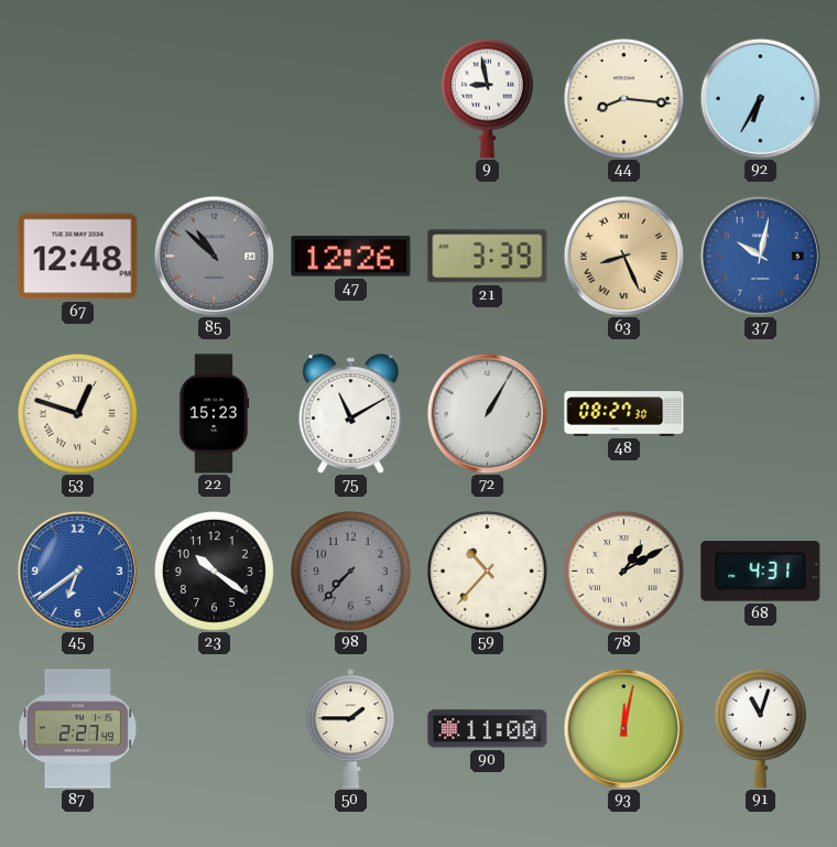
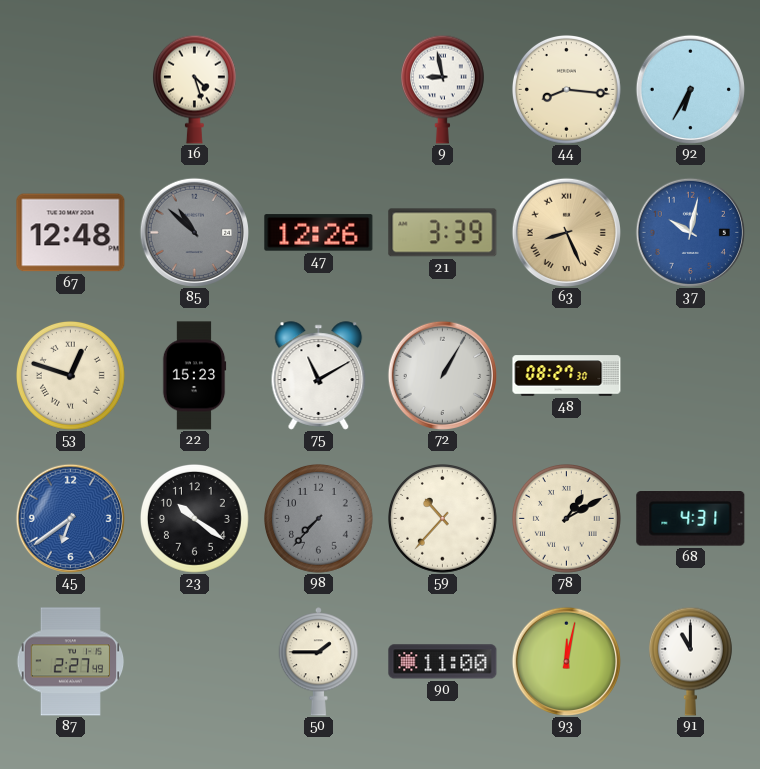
16: none -> 4:27
91: 11:03 -> 11:00
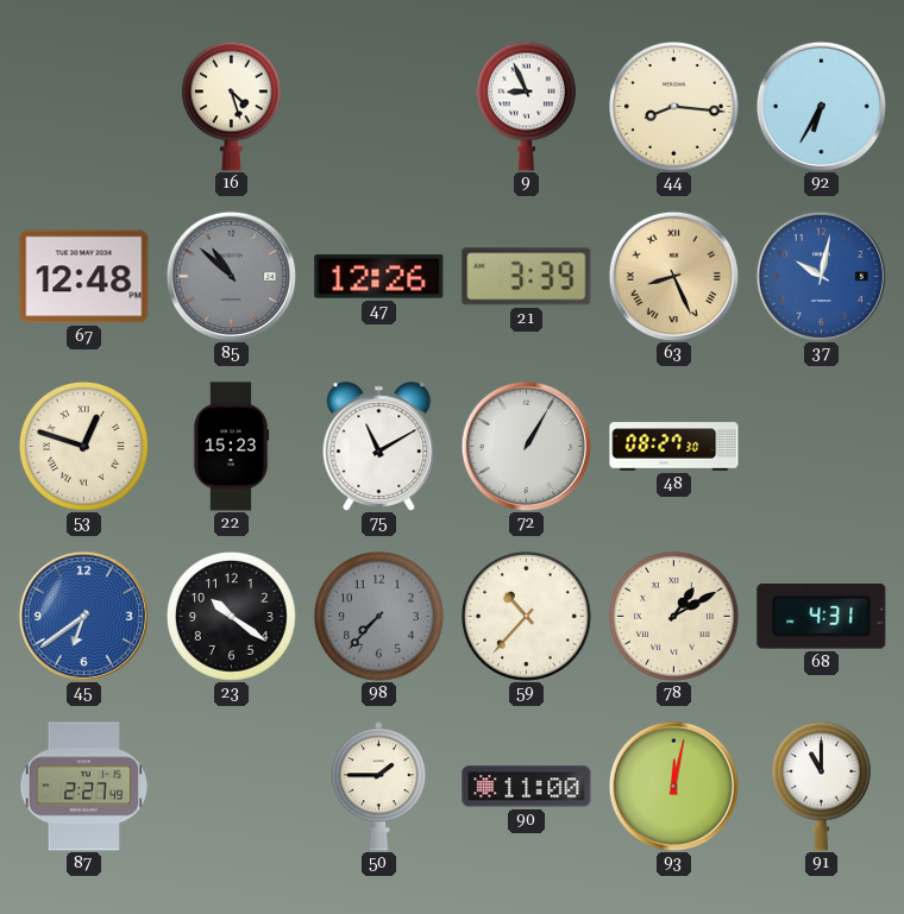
9: 8:58 -> 8:56
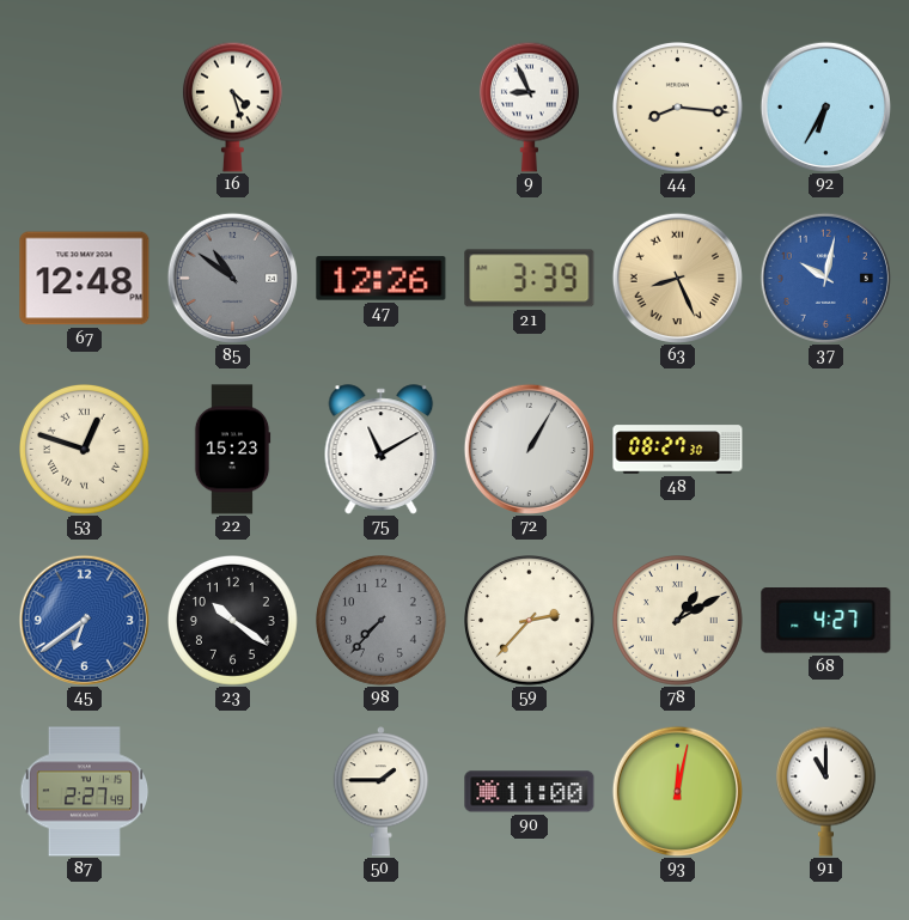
85: 10:52 -> 10:51
59: 10:37 -> 2:37
68: 4:31 -> 4:27
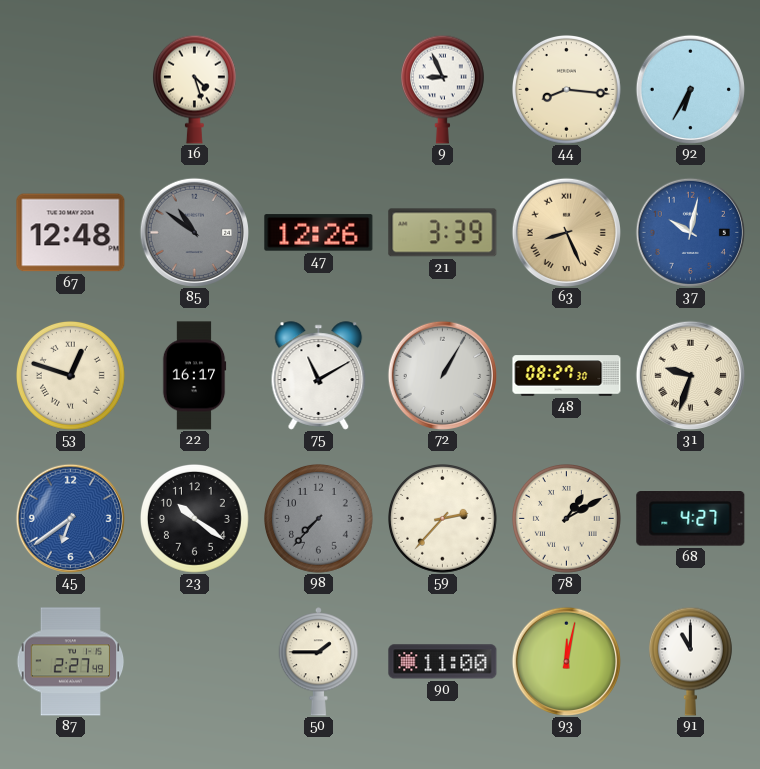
22: 15:23 -> 16:17
31: none -> 9:33
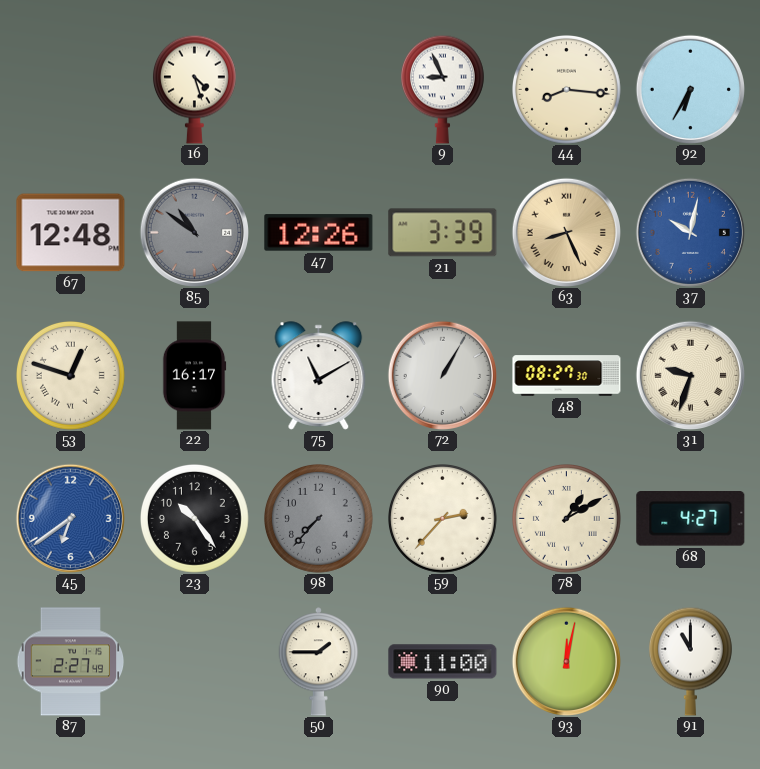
23: 10:21 -> 10:24
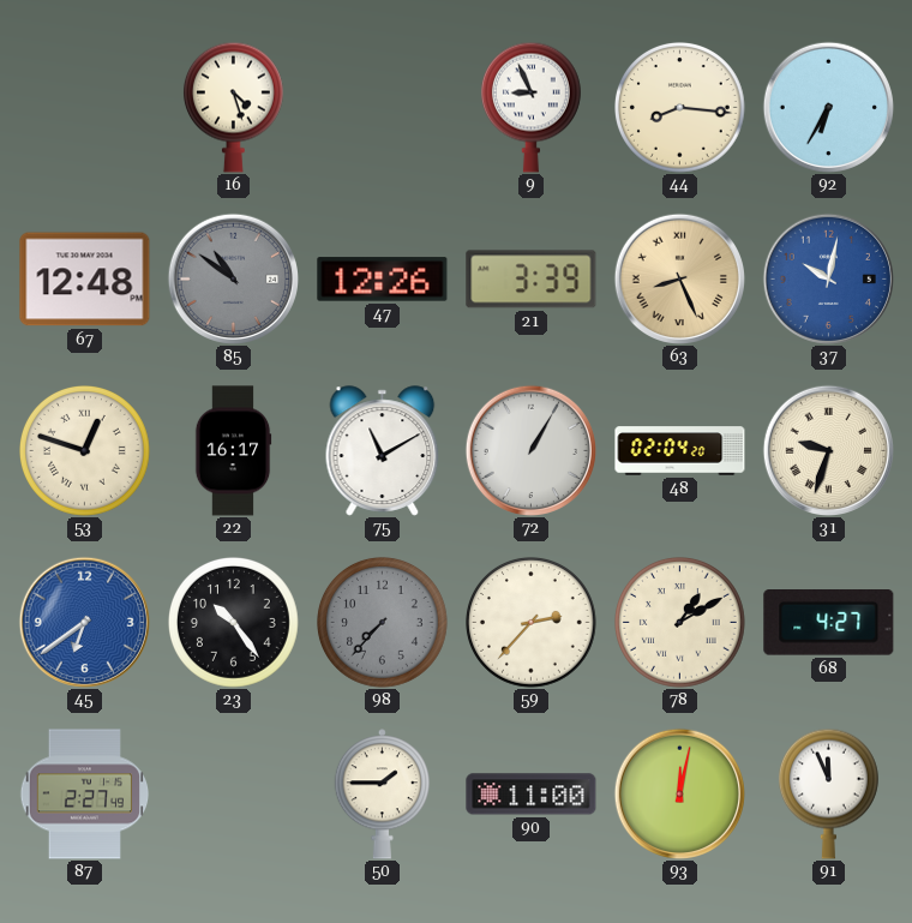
48: 08:27 -> 02:04
91: 11:00 -> 11:56
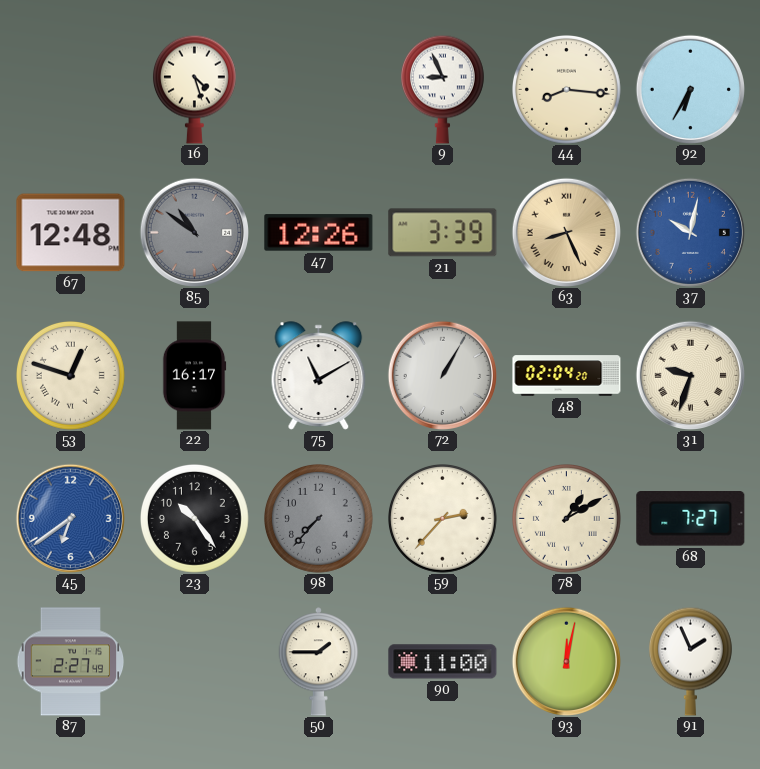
68: 4:27 -> 7:27
91: 11:56 -> 1:56
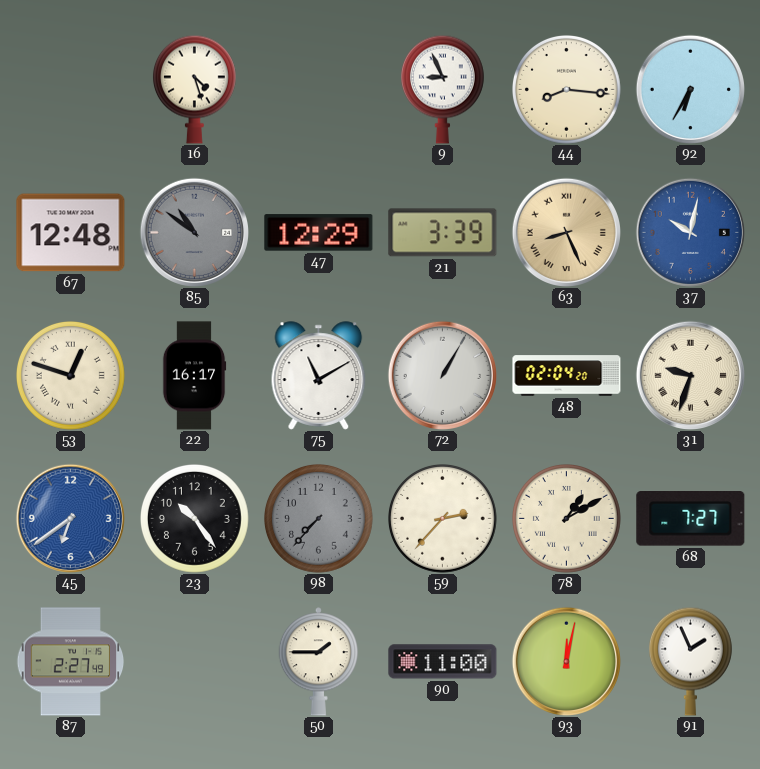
47: 12:26 -> 12:29
